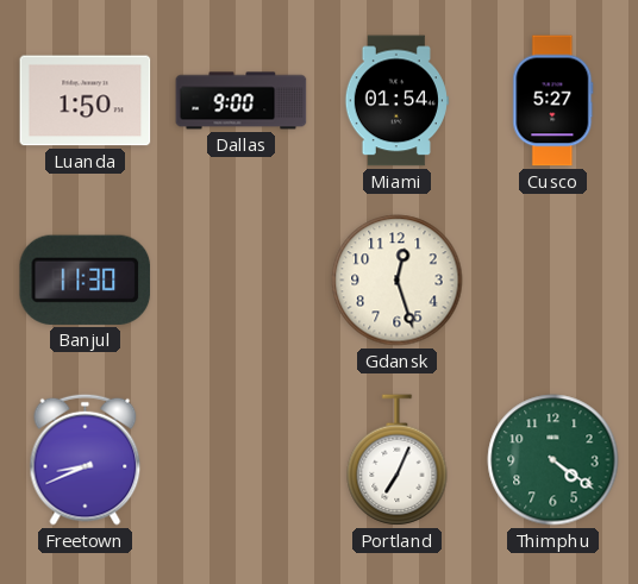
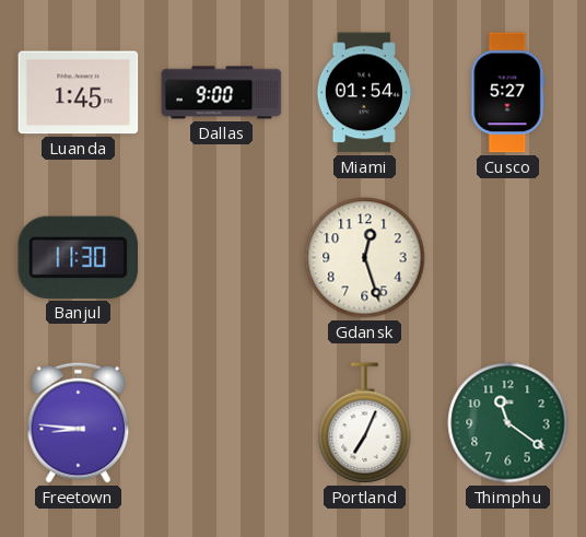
Luanda: 1:50 -> 1:45
Freetown: 8:41 -> 8:46
Thimphu: 4:21 -> 11:21
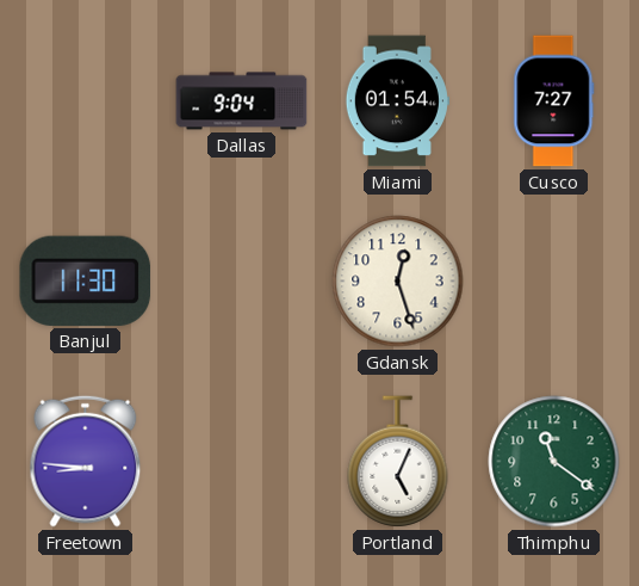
Luanda: 1:45 -> none
Dallas: 9:00 -> 9:04
Cusco: 5:27 -> 7:27
Portland: 7:04 -> 5:04
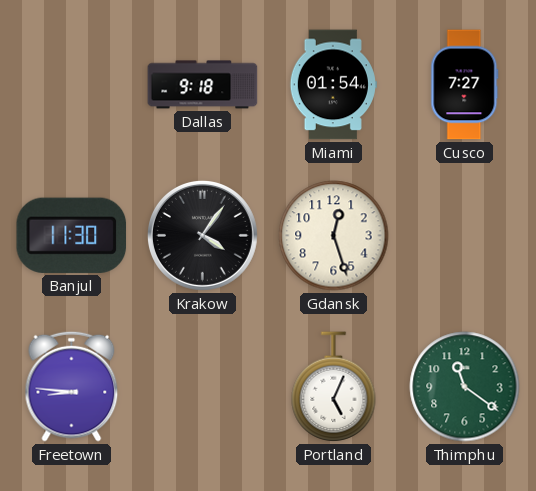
Dallas: 9:04 -> 9:18
Krakow: none -> 4:06
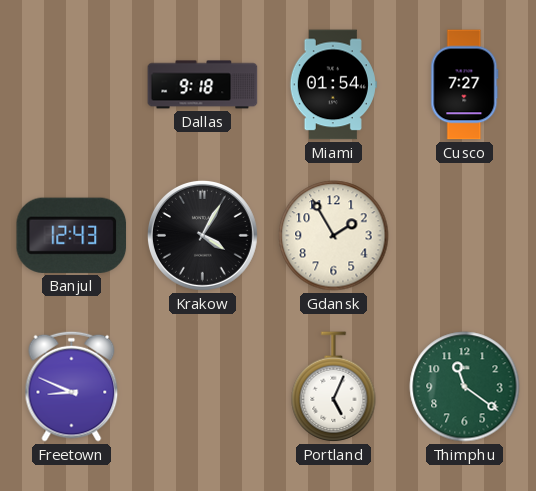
Banjul: 11:30 -> 12:43
Krakow: 4:06 -> 4:05
Gdansk: 12:27 -> 1:55
Freetown: 8:46 -> 8:49
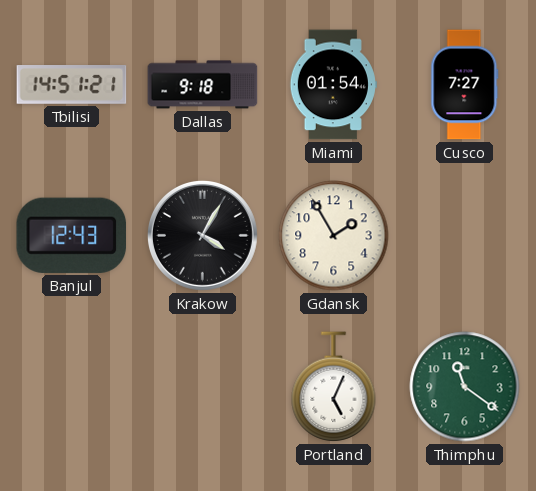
Tbilisi: none -> 14:51
Freetown: 8:49 -> none
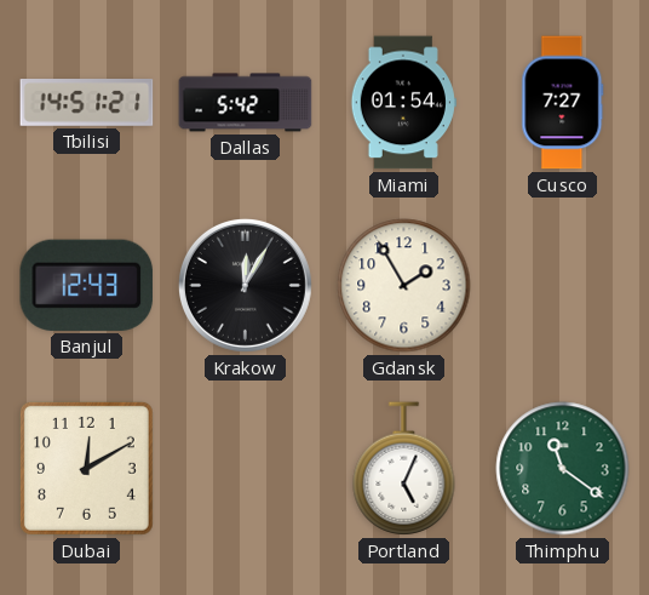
Dallas: 9:18 -> 5:42
Krakow: 4:05 -> 12:05
Dubai: none -> 12:10
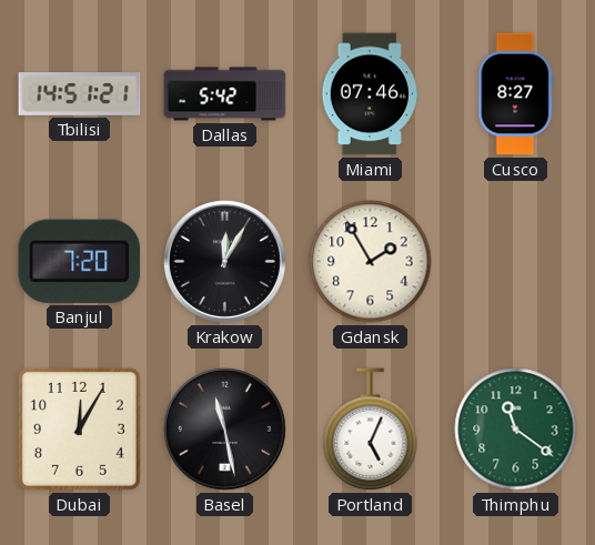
Miami: 01:54 -> 07:46
Cusco: 7:27 -> 8:27
Banjul: 12:43 -> 7:20
Dubai: 12:10 -> 12:05
Basel: none -> 11:28
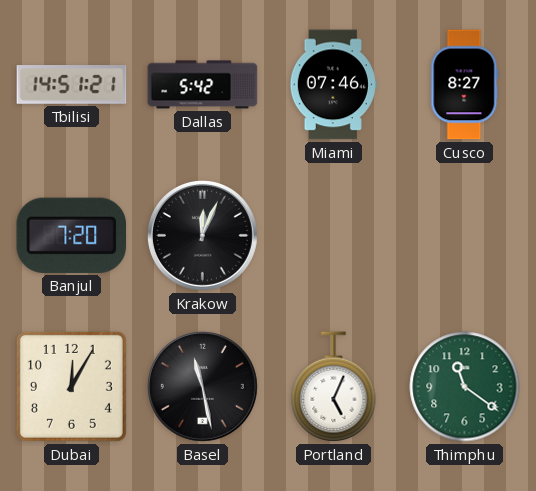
Krakow: 12:05 -> 12:04
Gdansk: 1:55 -> none
